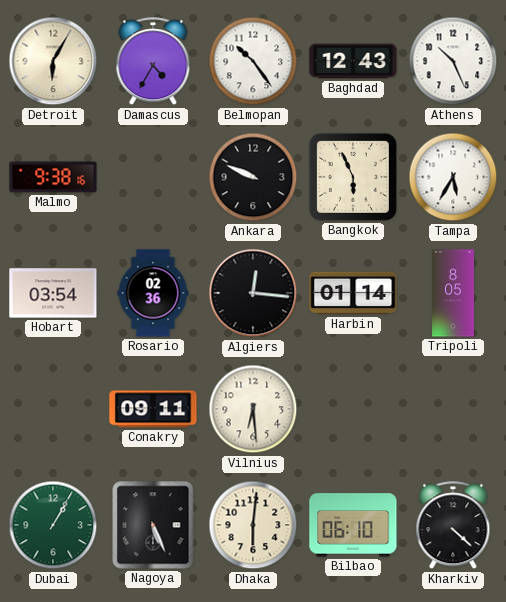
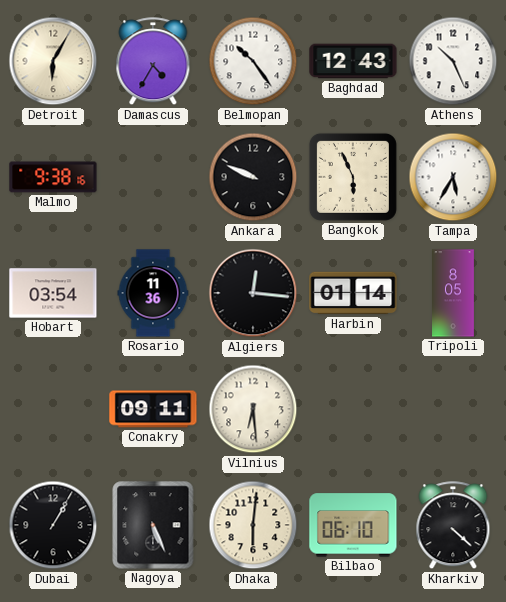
Rosario: 02:36 -> 11:36
Dubai dial: green -> black
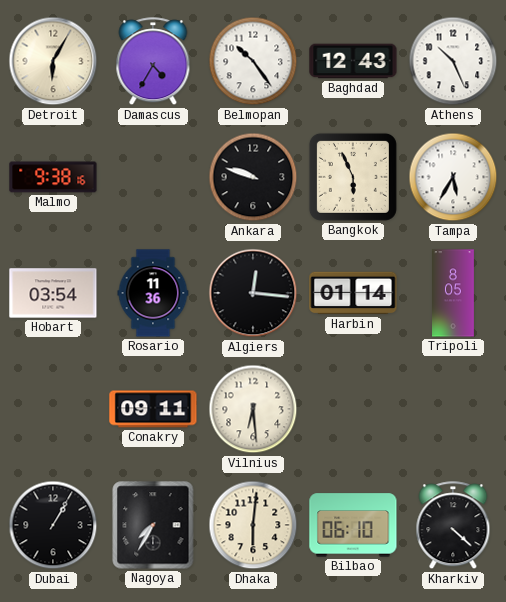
Ankara: 9:49 -> 9:48
Nagoya: 5:26 -> 7:35
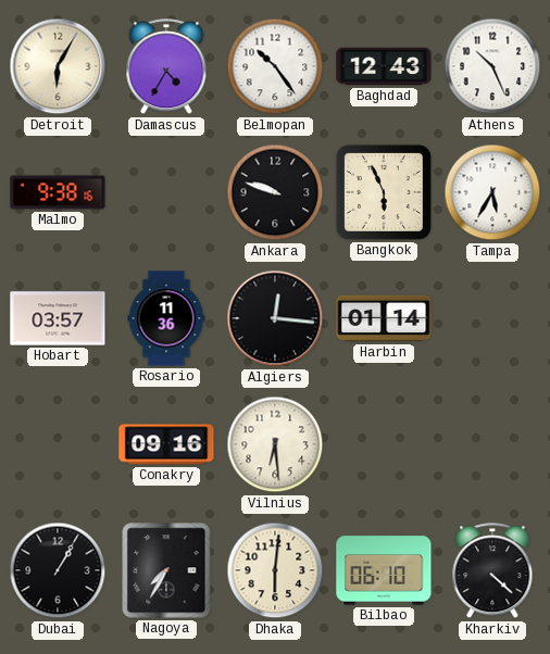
Hobart: 03:54 -> 03:57
Tripoli: 8:05 -> none
Conakry: 09:11 -> 09:16
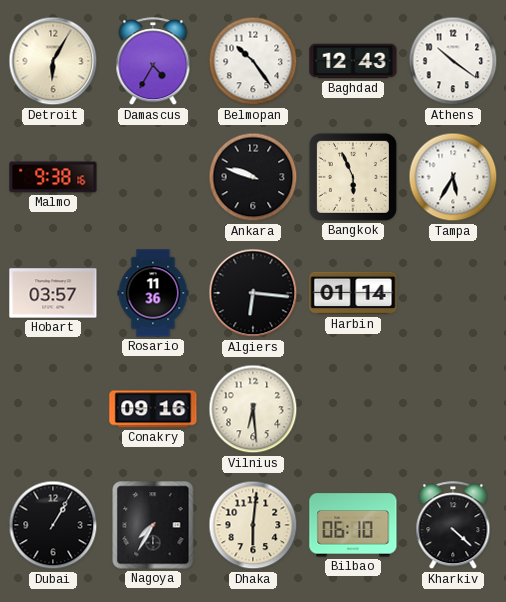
Athens: 10:26 -> 10:21
Algiers: 12:16 -> 6:16
